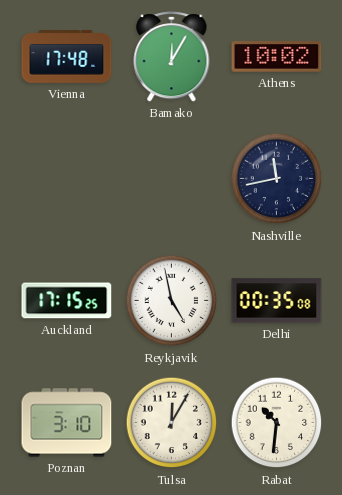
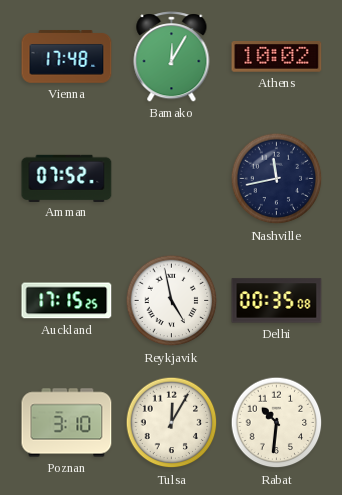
Amman: none -> 07:52
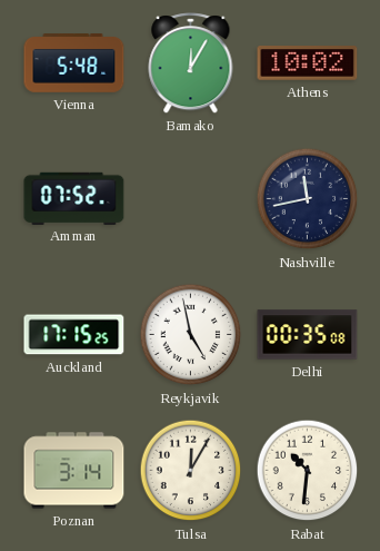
Vienna: 17:48 -> 5:48
Poznan: 3:10 -> 3:14
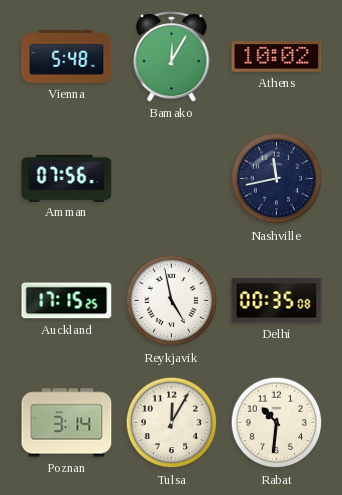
Amman: 07:52 -> 07:56
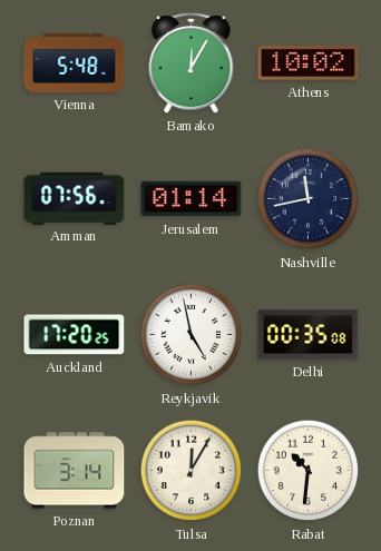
Jerusalem: none -> 01:14
Auckland: 17:15 -> 17:20
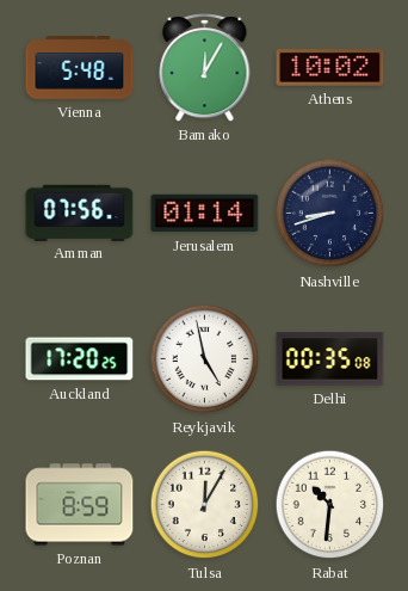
Nashville: 11:43 -> 8:42
Poznan: 3:14 -> 8:59
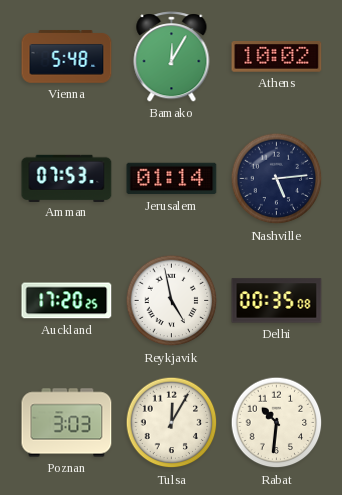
Amman: 07:56 -> 07:53
Nashville: 8:42 -> 5:14
Poznan: 8:59 -> 3:03
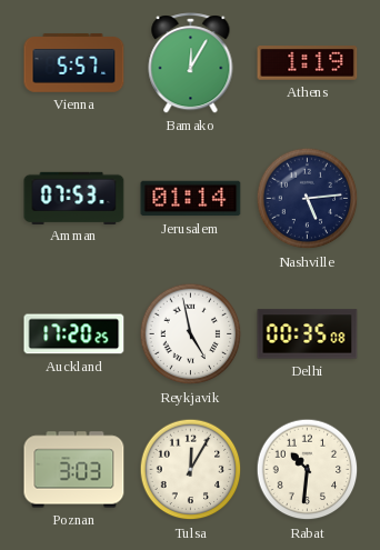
Vienna: 5:48 -> 5:57
Athens: 10:02 -> 1:19
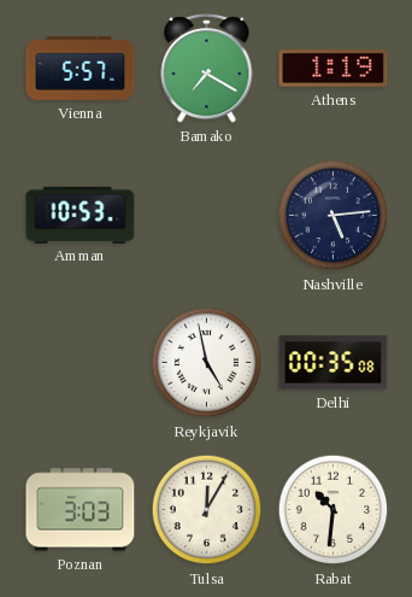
Bamako: 12:05 -> 7:20
Amman: 07:53 -> 10:53
Jerusalem: 01:14 -> none
Auckland: 17:20 -> none
